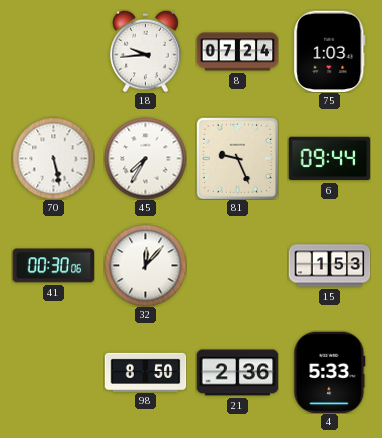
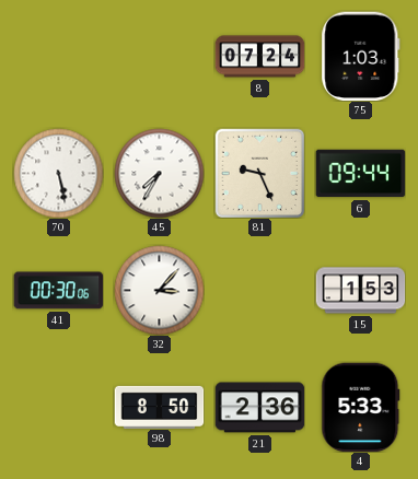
18: 9:44 -> none
32: 12:07 -> 3:07
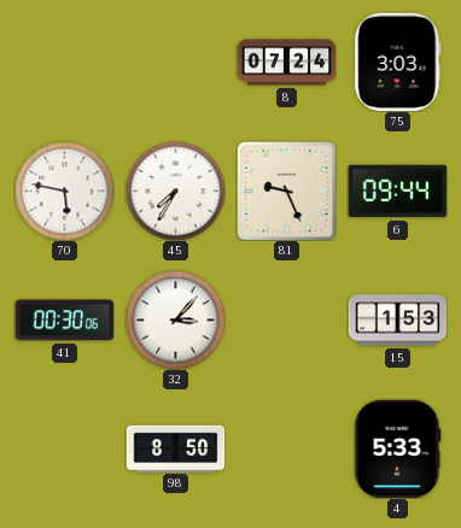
75: 1:03 -> 3:03
70: 5:28 -> 5:47
21: 2:36 -> none
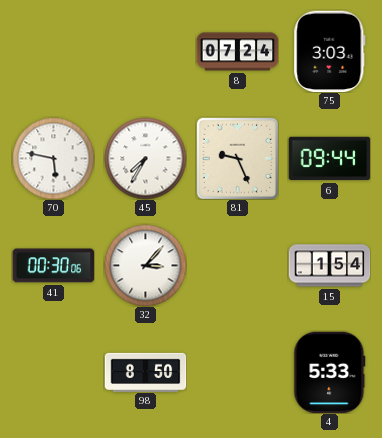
15: 1:53 -> 1:54
